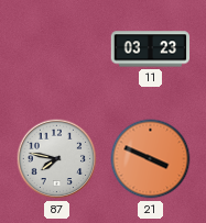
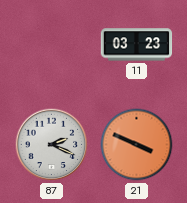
87: 7:47 -> 2:19
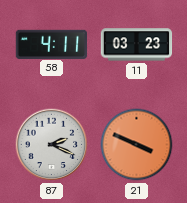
58: none -> 4:11
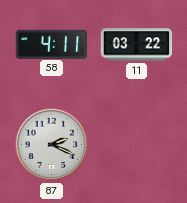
11: 03:23 -> 03:22
21: 3:49 -> none
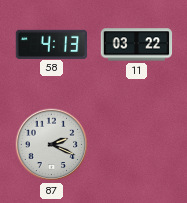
58: 4:11 -> 4:13
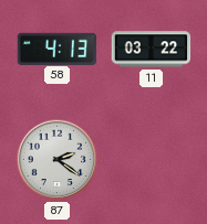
87: 2:19 -> 2:21
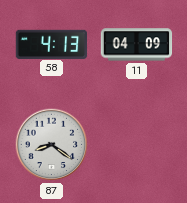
11: 03:22 -> 04:09
87: 2:21 -> 8:21
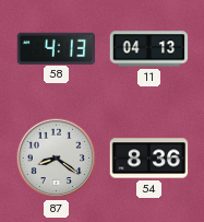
11: 04:09 -> 04:13
54: none -> 8:36
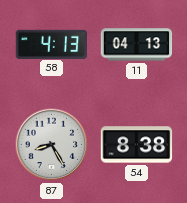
87: 8:21 -> 8:25
54: 8:36 -> 8:38
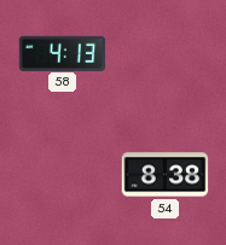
11: 04:13 -> none
87: 8:25 -> none
